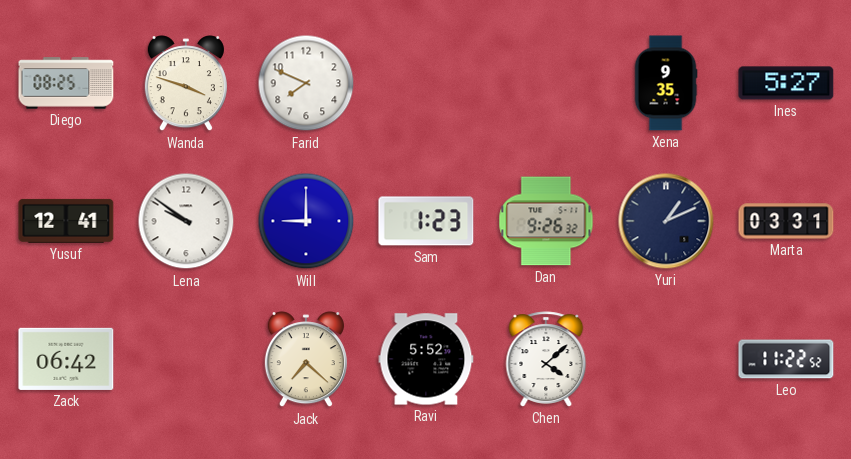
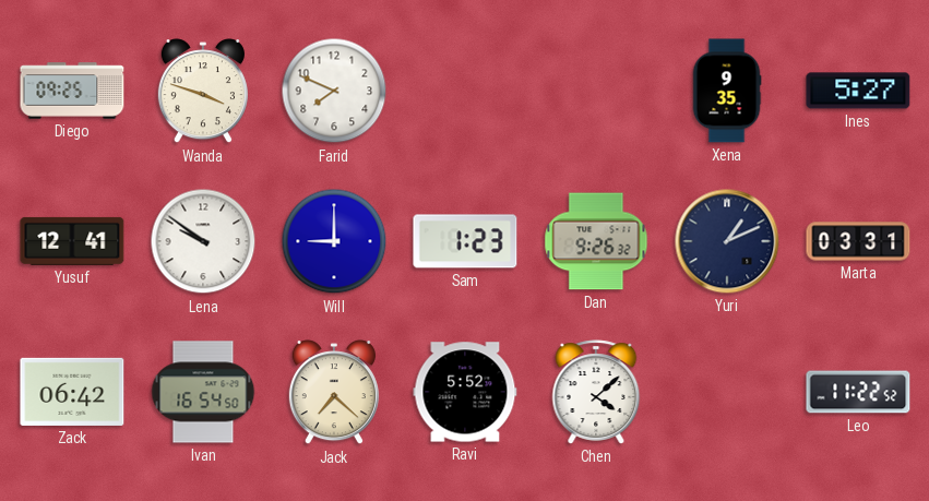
Diego: 08:25 -> 09:25
Ivan: none -> 16:54
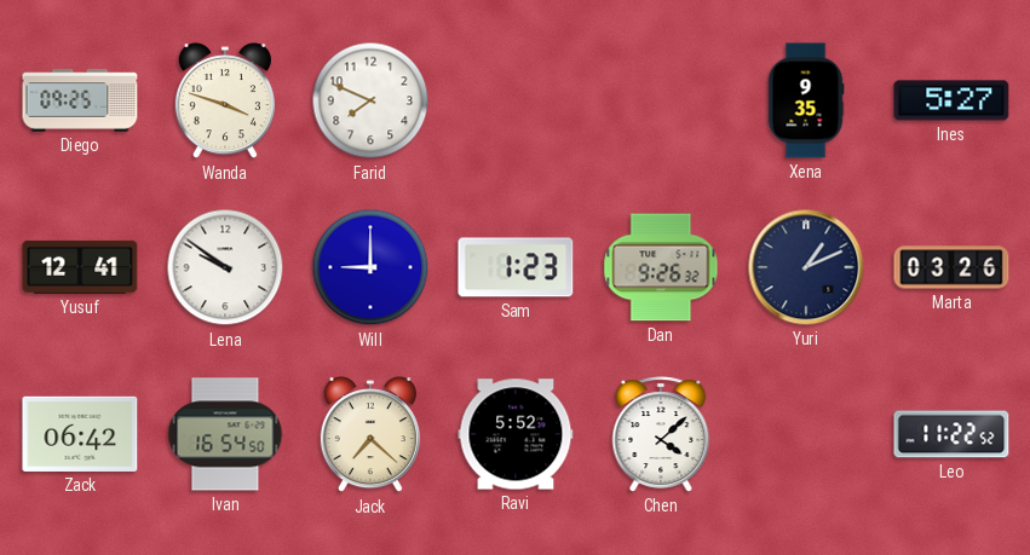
Marta: 03:31 -> 03:26
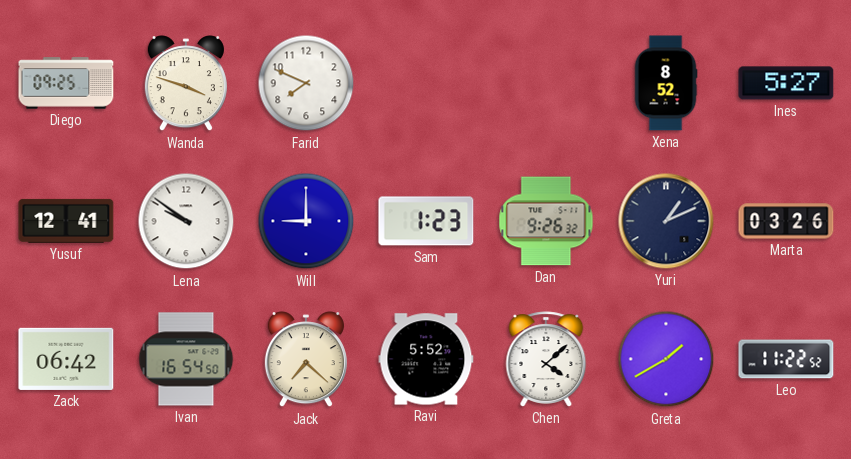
Xena: 9:35 -> 8:52
Greta: none -> 1:40
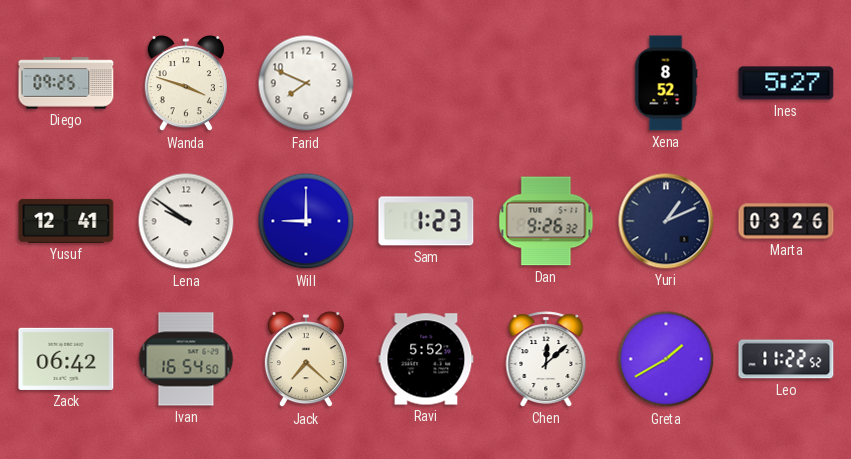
Chen: 4:08 -> 12:08
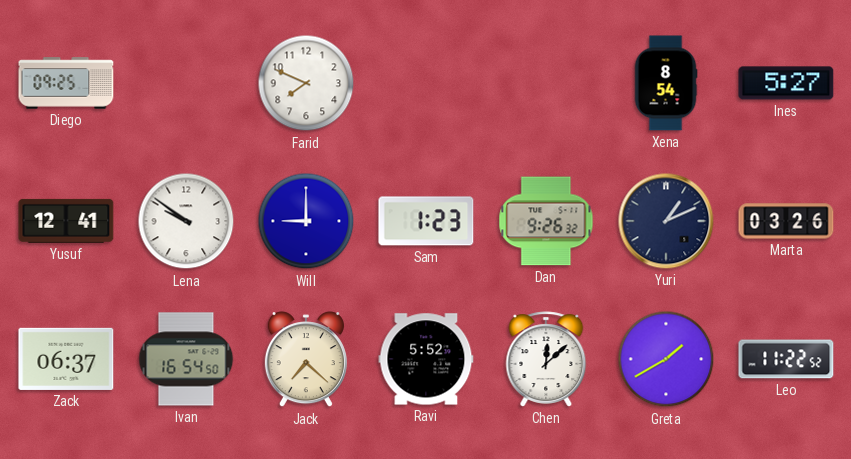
Wanda: 3:48 -> none
Xena: 8:52 -> 8:54
Zack: 06:42 -> 06:37
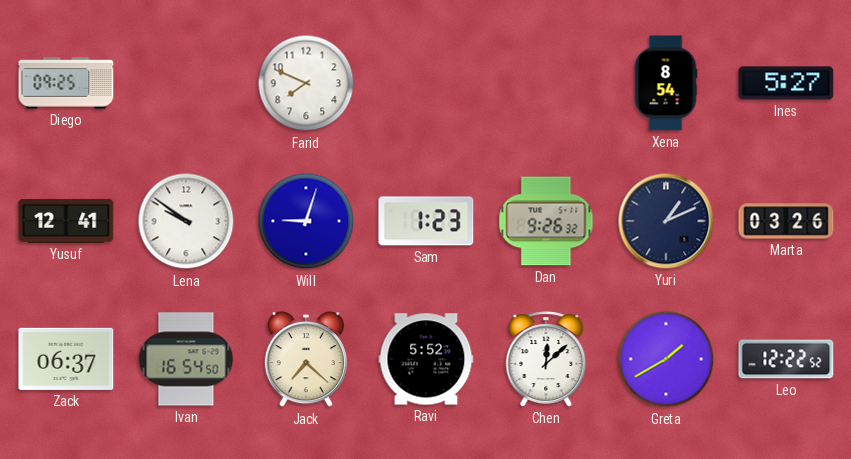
Will: 9:00 -> 9:03
Leo: 11:22 -> 12:22
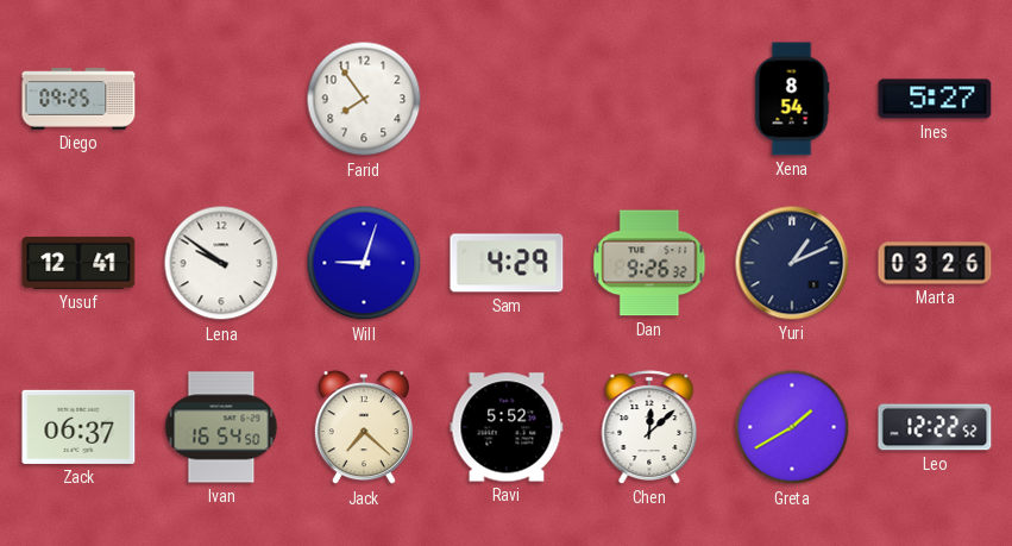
Farid: 7:49 -> 7:54
Sam: 1:23 -> 4:29
